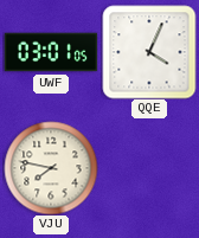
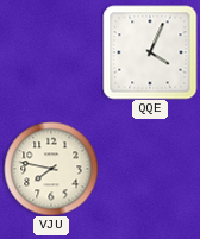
UWF: 03:01 -> none
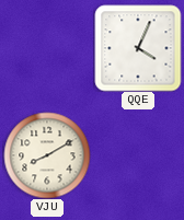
VJU: 7:47 -> 8:10
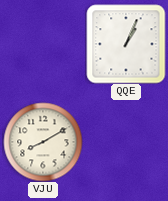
QQE: 4:04 -> 1:04
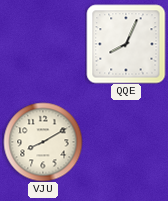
QQE: 1:04 -> 8:04
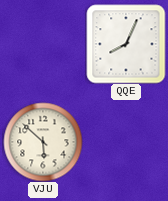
VJU: 8:10 -> 5:52
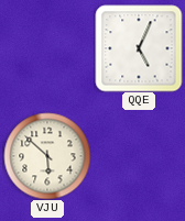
QQE: 8:04 -> 5:04
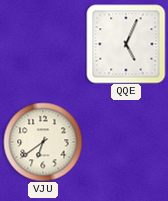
VJU: 5:52 -> 6:39
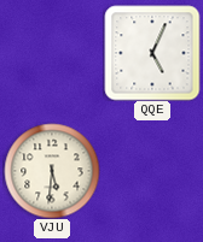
VJU: 6:39 -> 5:31
